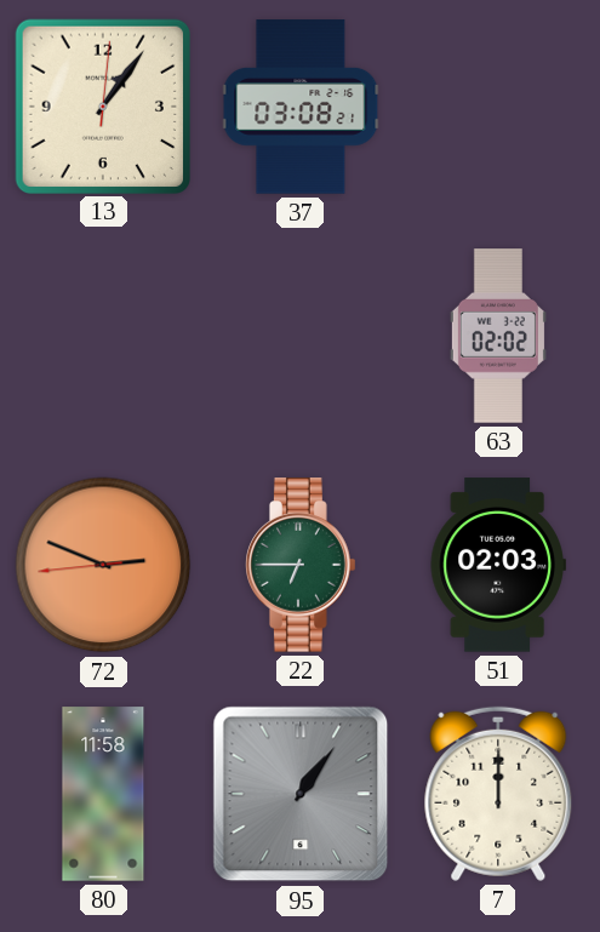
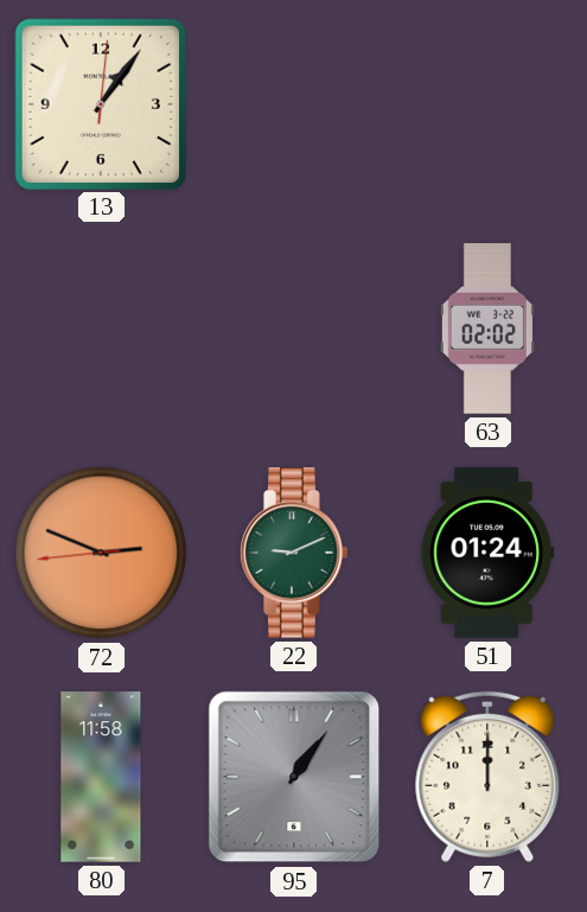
37: 03:08 -> none
22: 6:45 -> 9:11
51: 02:03 -> 01:24
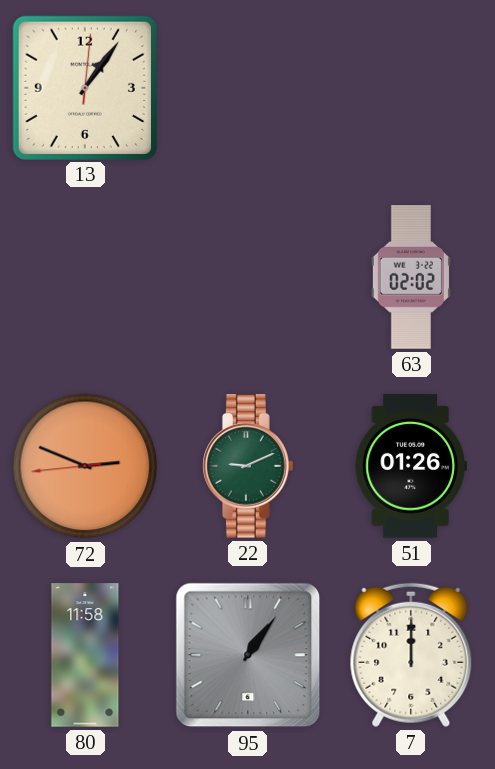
51: 01:24 -> 01:26
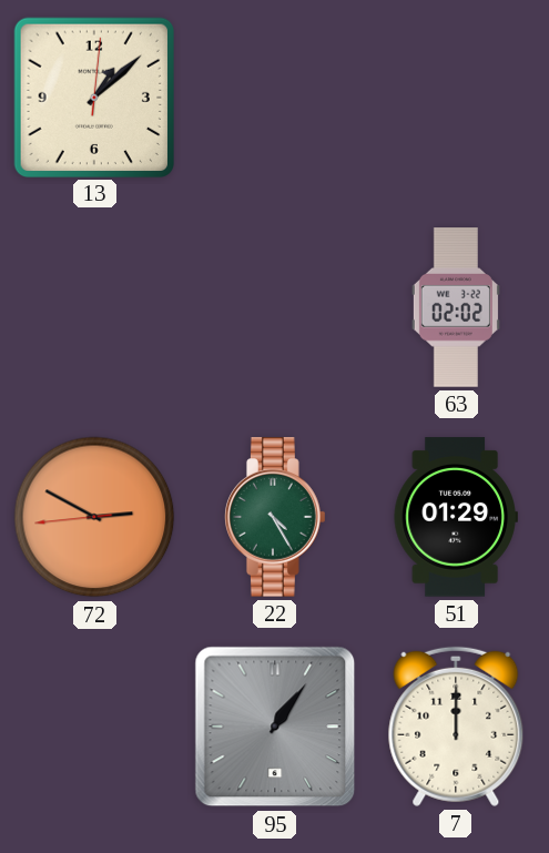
13: 1:06 -> 1:08
72: 2:48 -> 2:49
22: 9:11 -> 4:25
51: 01:26 -> 01:29
80: 11:58 -> none
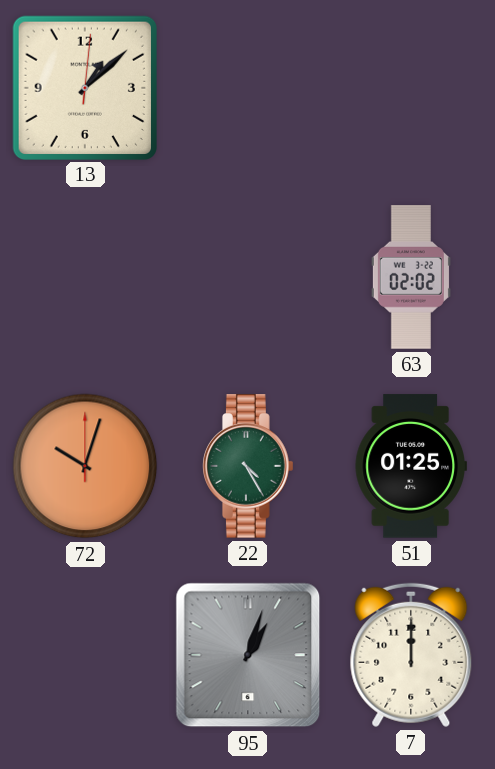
72: 2:49 -> 10:03
51: 01:29 -> 01:25
95: 1:06 -> 1:03
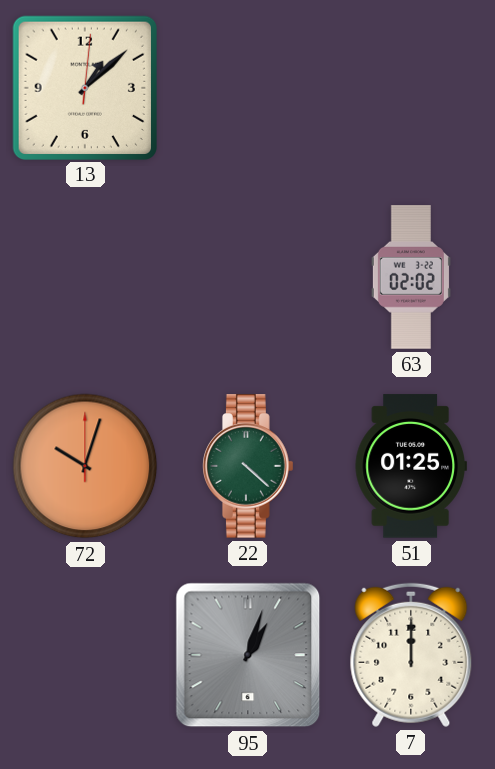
22: 4:25 -> 4:22
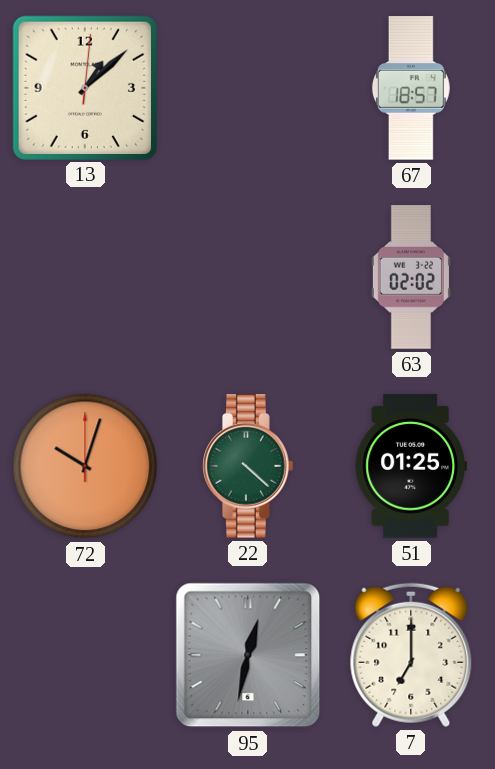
67: none -> 18:57
95: 1:03 -> 12:32
7: 12:00 -> 7:00
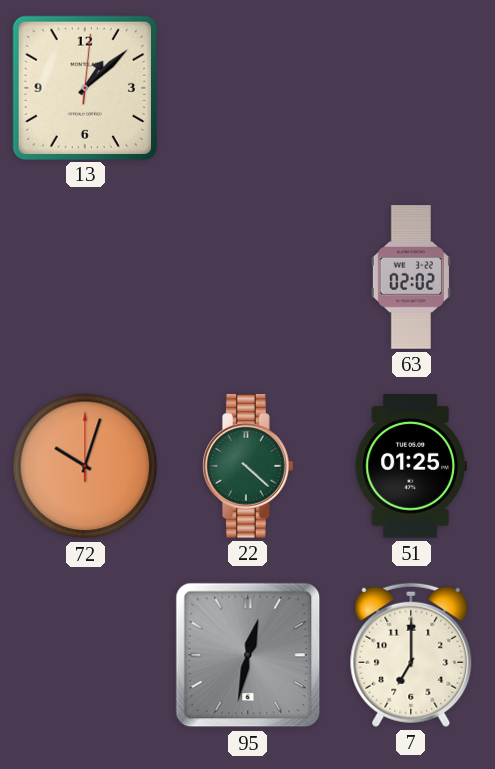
67: 18:57 -> none
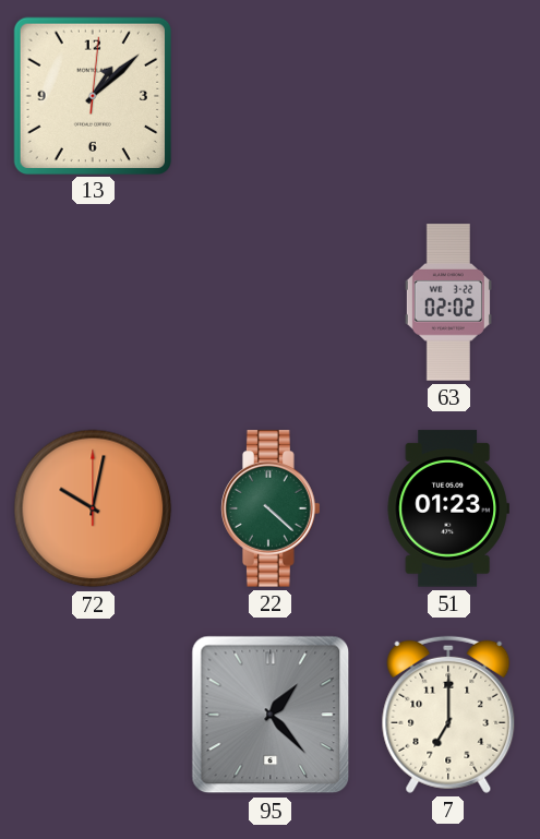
72: 10:03 -> 10:02
51: 01:25 -> 01:23
95: 12:32 -> 1:23
